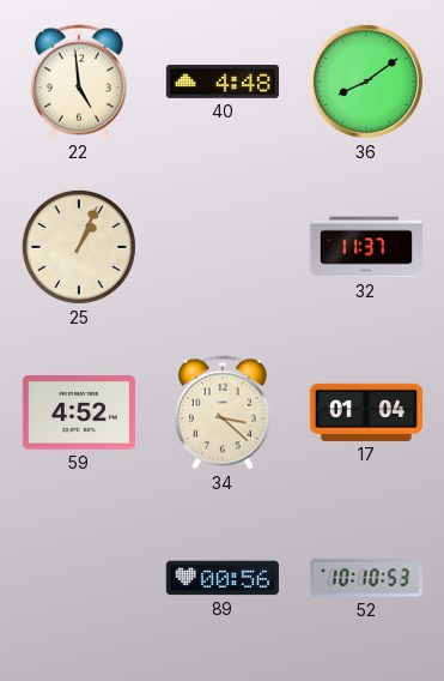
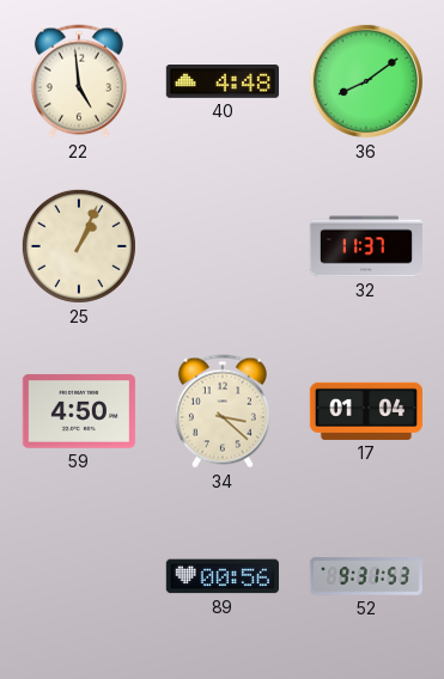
59: 4:52 -> 4:50
52: 10:10 -> 9:31
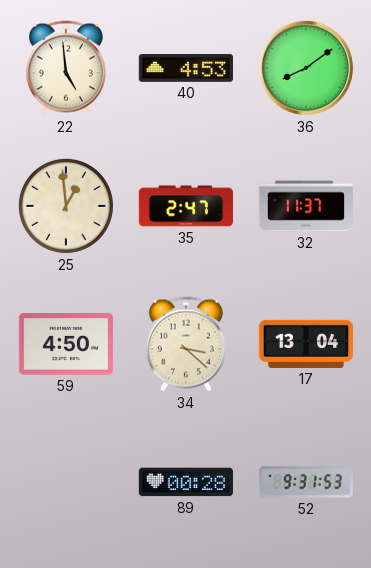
40: 4:48 -> 4:53
25: 1:04 -> 12:59
35: none -> 2:47
17: 01:04 -> 13:04
89: 00:56 -> 00:28
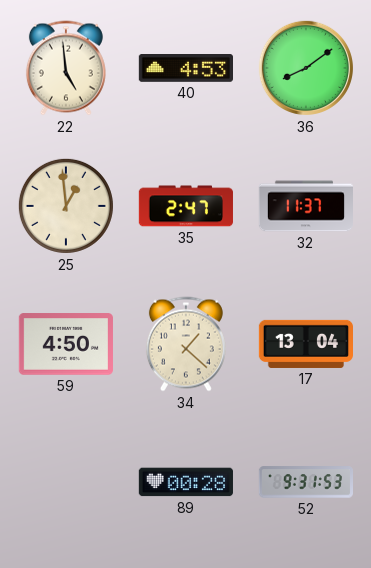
34: 3:22 -> 1:22
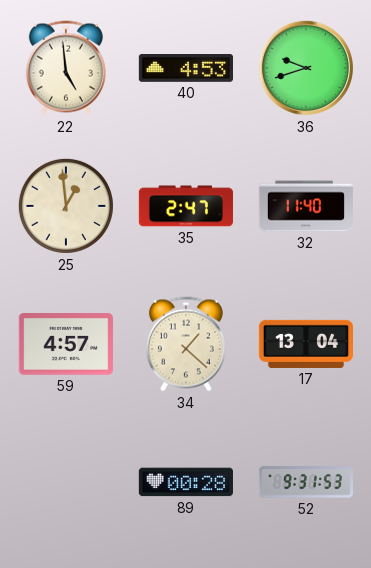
36: 8:09 -> 9:42
32: 11:37 -> 11:40
59: 4:50 -> 4:57
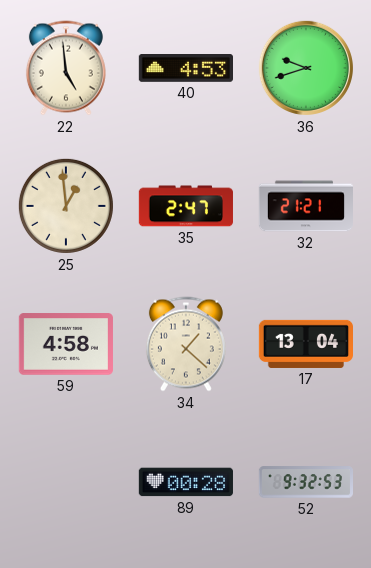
32: 11:40 -> 21:21
59: 4:57 -> 4:58
52: 9:31 -> 9:32
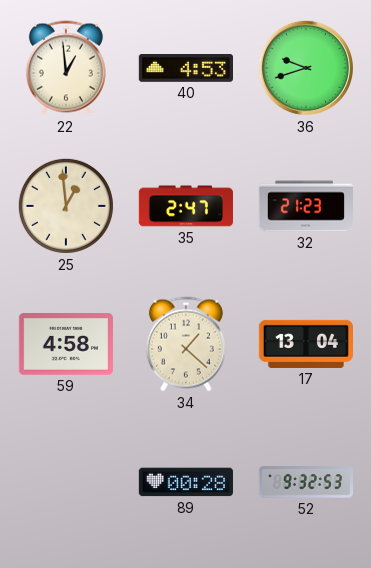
22: 4:59 -> 12:59
32: 21:21 -> 21:23
